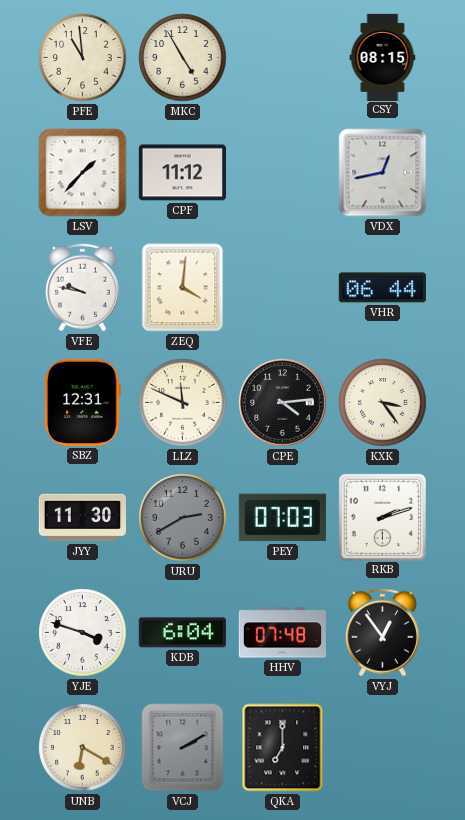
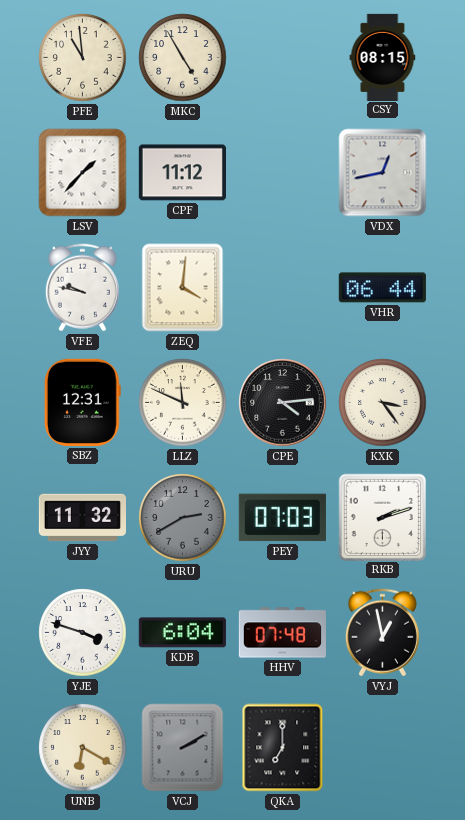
JYY: 11:30 -> 11:32
VYJ: 12:54 -> 12:58
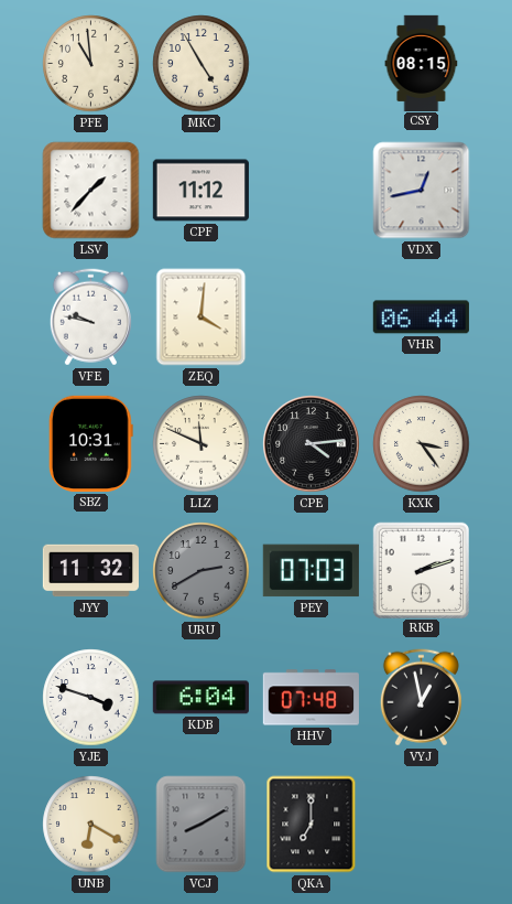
SBZ: 12:31 -> 10:31
VCJ: 2:10 -> 8:10
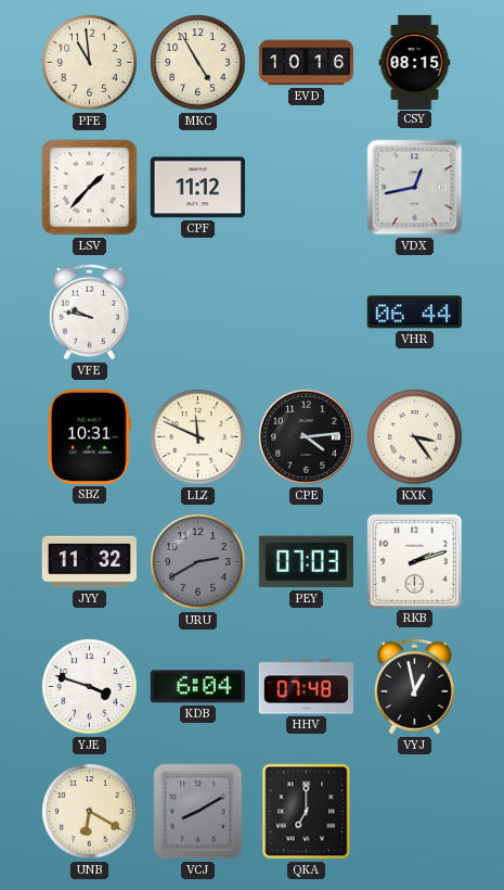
EVD: none -> 10:16
ZEQ: 4:01 -> none
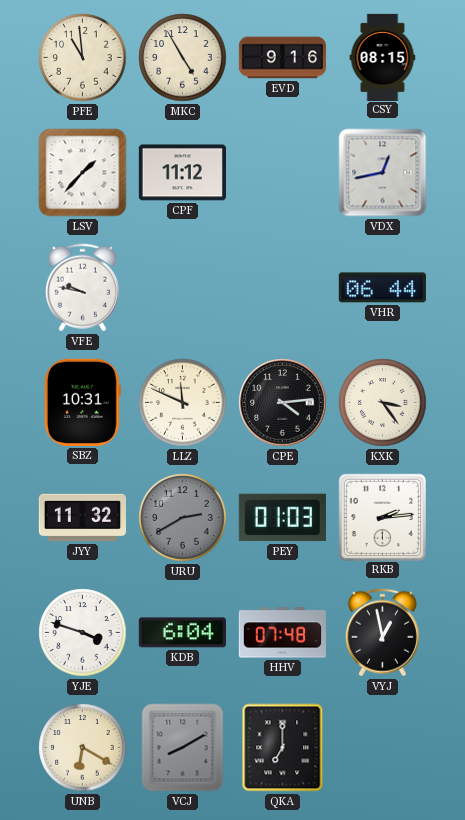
EVD: 10:16 -> 9:16
PEY: 07:03 -> 01:03
RKB: 2:12 -> 2:14
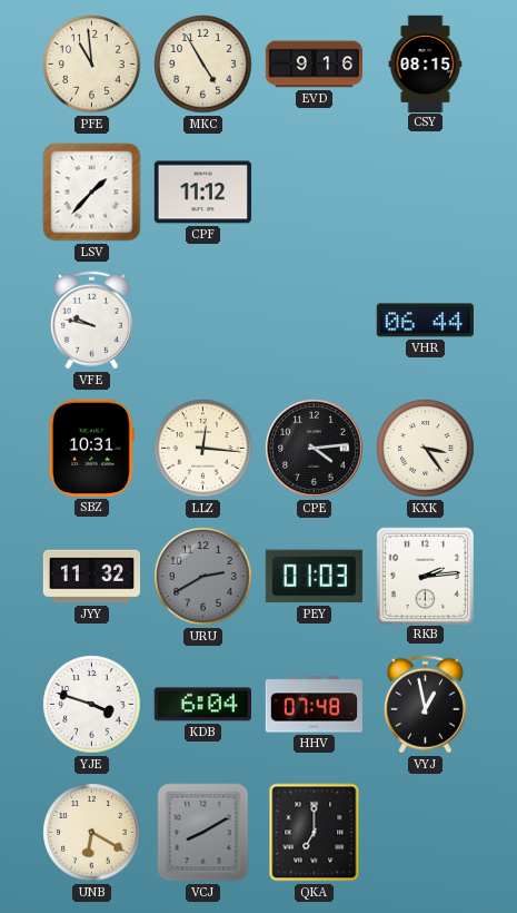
VDX: 12:43 -> none
LLZ: 11:49 -> 12:16
